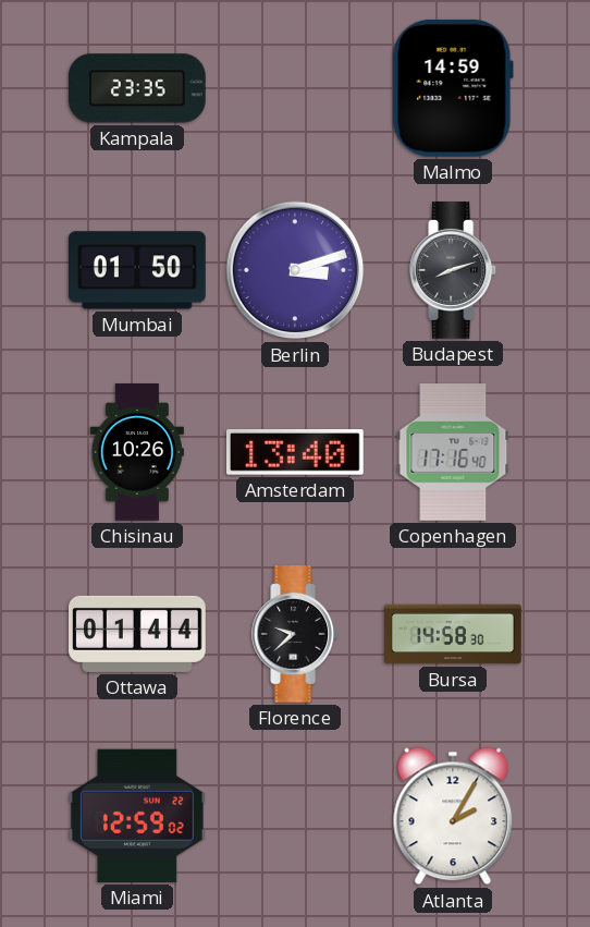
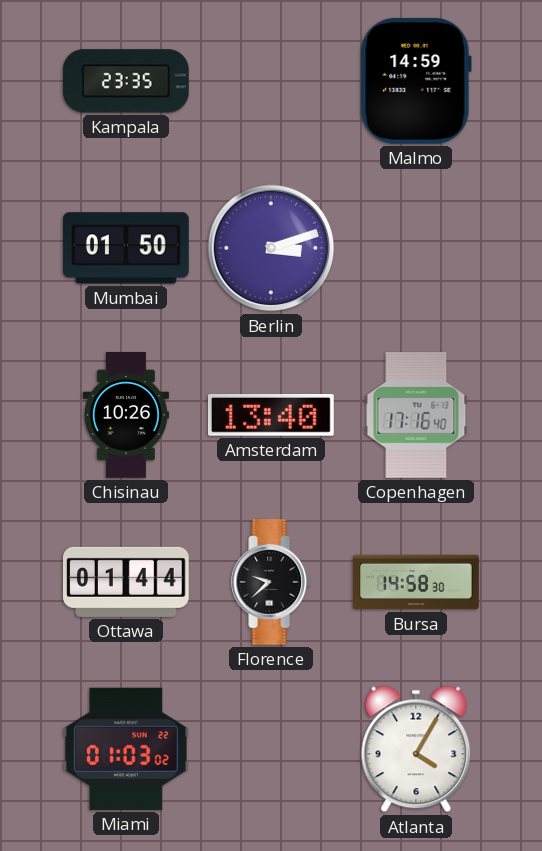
Budapest: 8:12 -> none
Miami: 12:59 -> 01:03
Atlanta: 2:05 -> 4:05
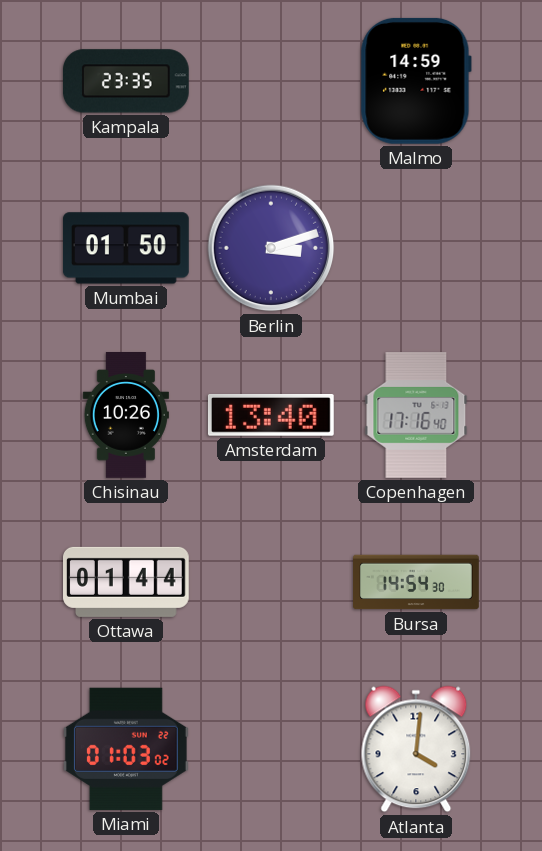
Florence: 9:38 -> none
Bursa: 14:58 -> 14:54
Atlanta: 4:05 -> 4:01
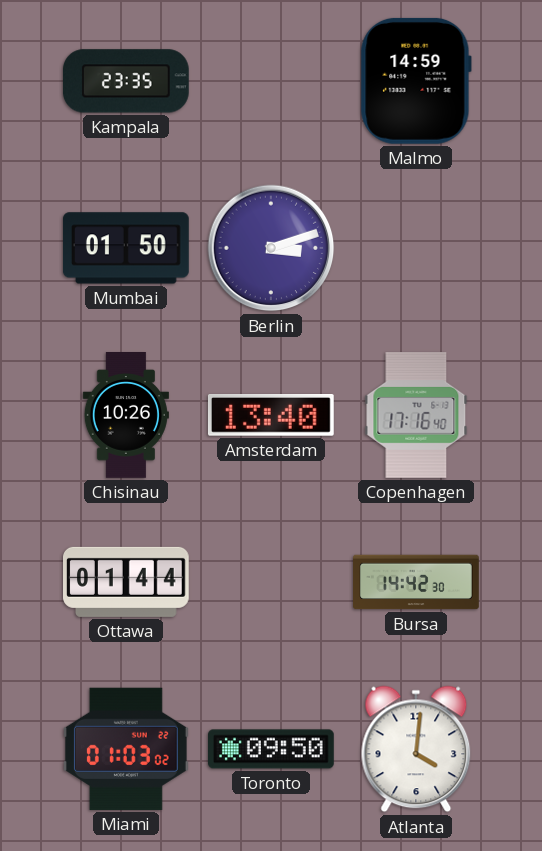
Bursa: 14:54 -> 14:42
Toronto: none -> 09:50
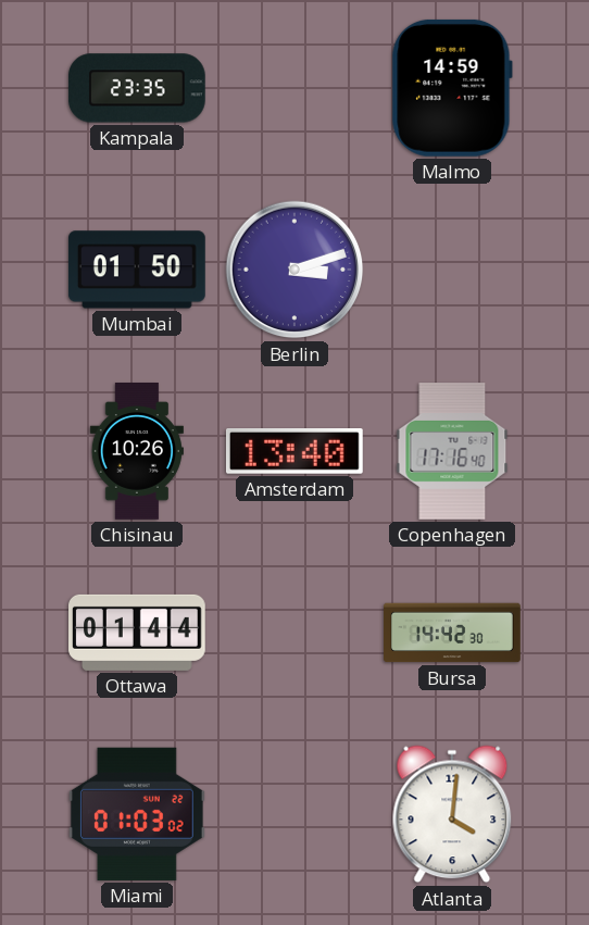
Toronto: 09:50 -> none
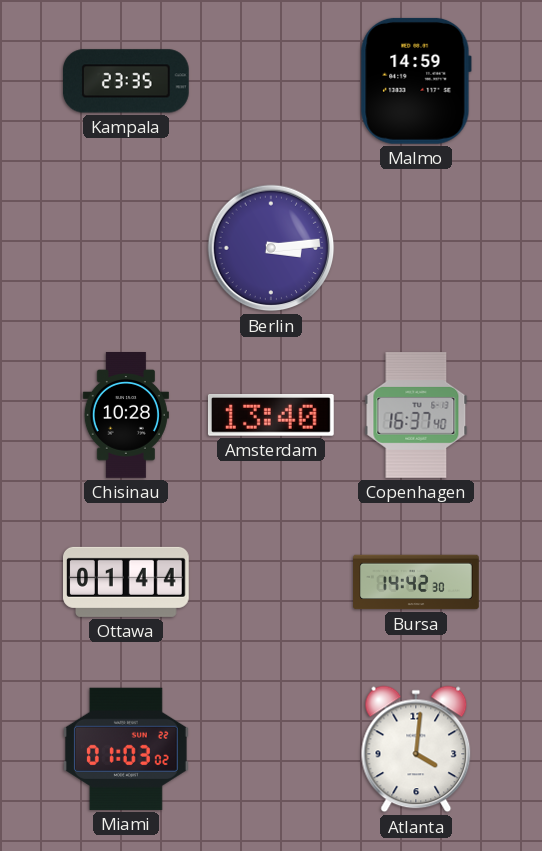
Mumbai: 01:50 -> none
Berlin: 3:12 -> 3:14
Chisinau: 10:26 -> 10:28
Copenhagen: 17:16 -> 16:37
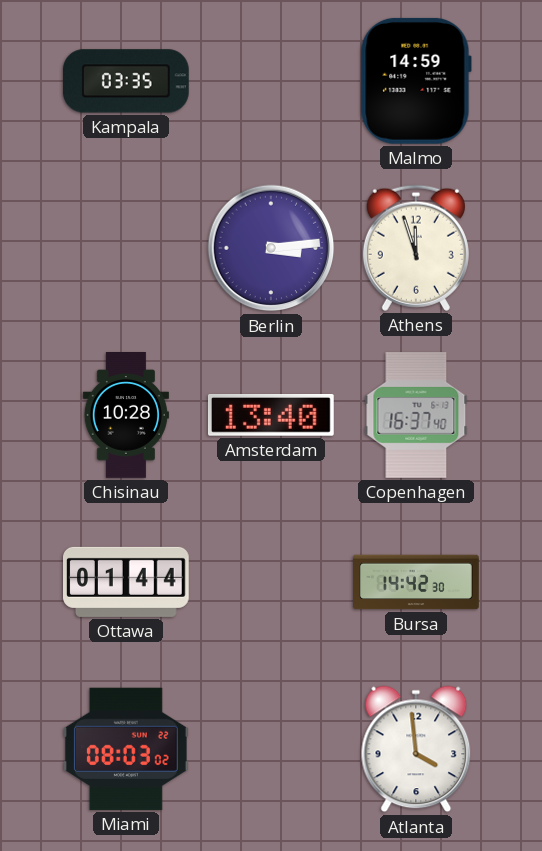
Kampala: 23:35 -> 03:35
Athens: none -> 11:57
Miami: 01:03 -> 08:03
Atlanta: 4:01 -> 3:59
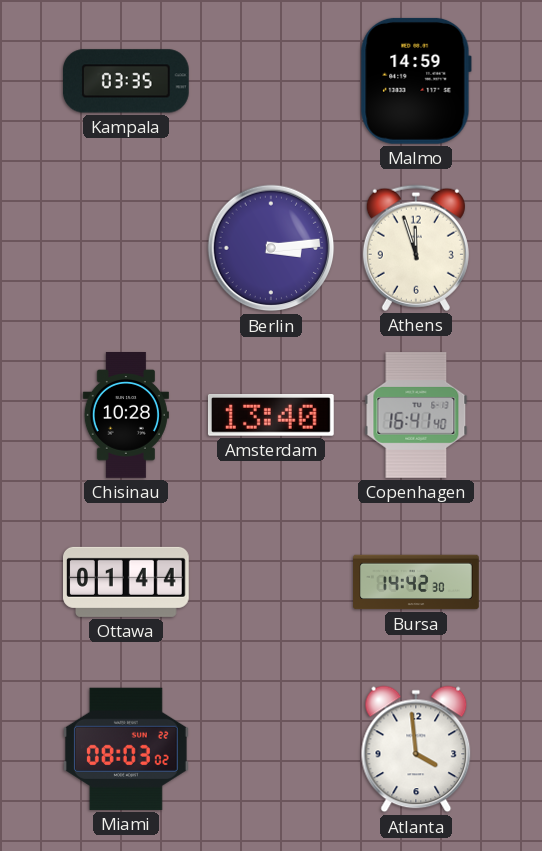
Copenhagen: 16:37 -> 16:41
